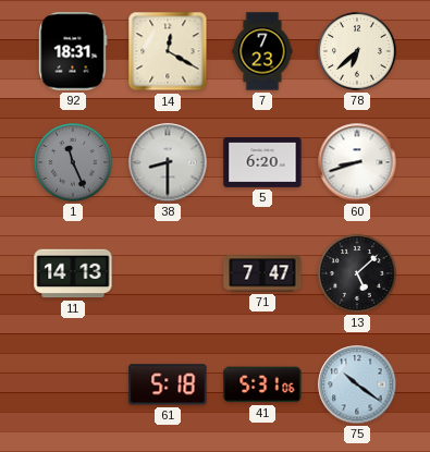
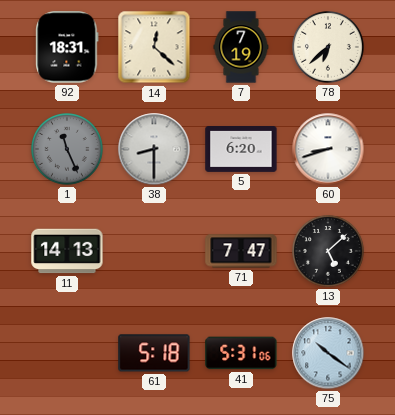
14: 12:20 -> 12:22
7: 7:23 -> 7:19
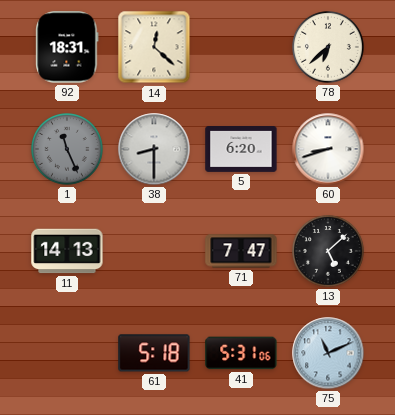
7: 7:19 -> none
75: 10:21 -> 11:11
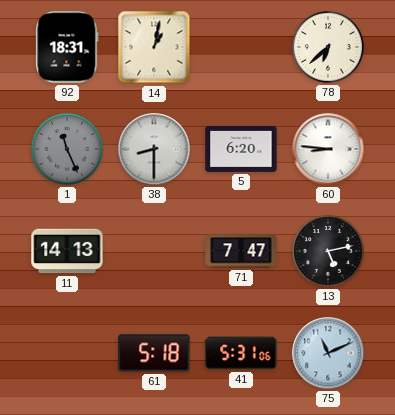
14: 12:22 -> 1:02
60: 8:42 -> 8:46
13: 5:08 -> 5:13
